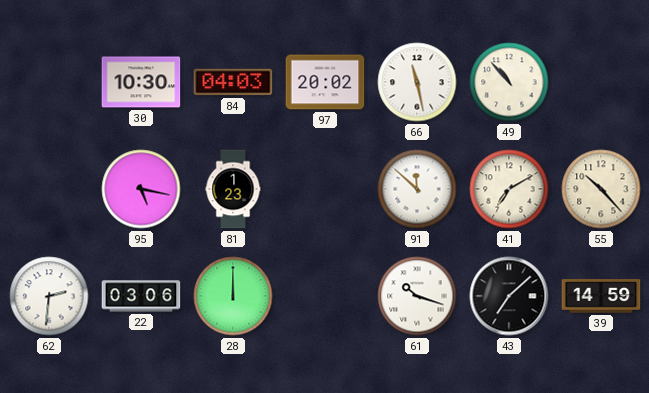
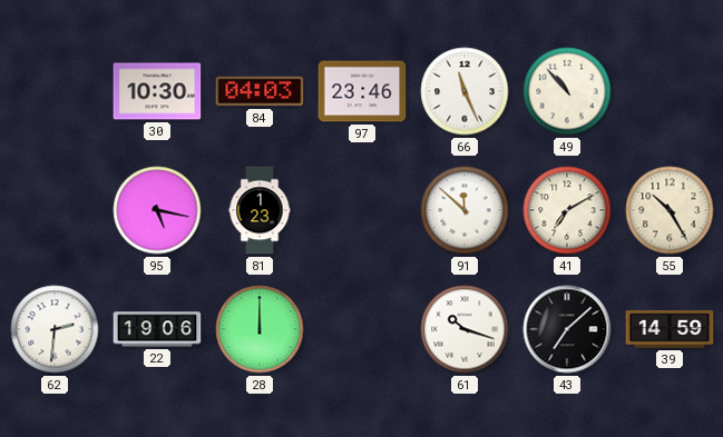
97: 20:02 -> 23:46
66: 11:28 -> 11:26
55: 10:23 -> 10:25
22: 03:06 -> 19:06
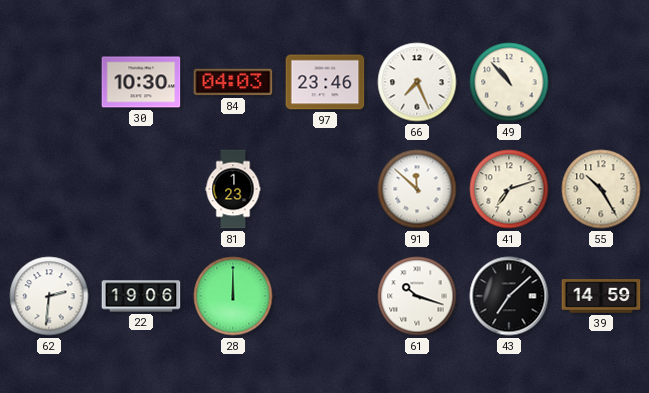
66: 11:26 -> 7:26
95: 5:17 -> none
41: 7:10 -> 7:12
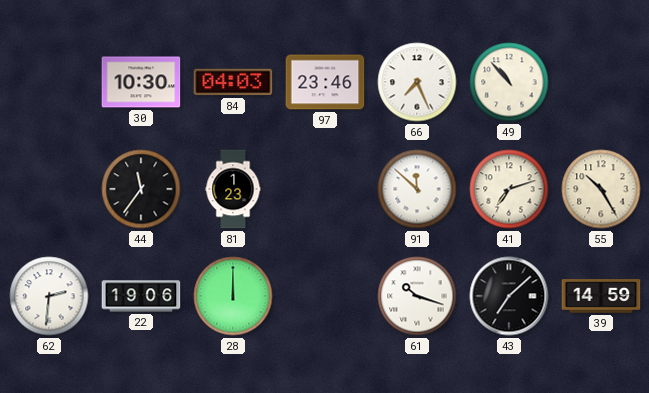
44: none -> 11:36
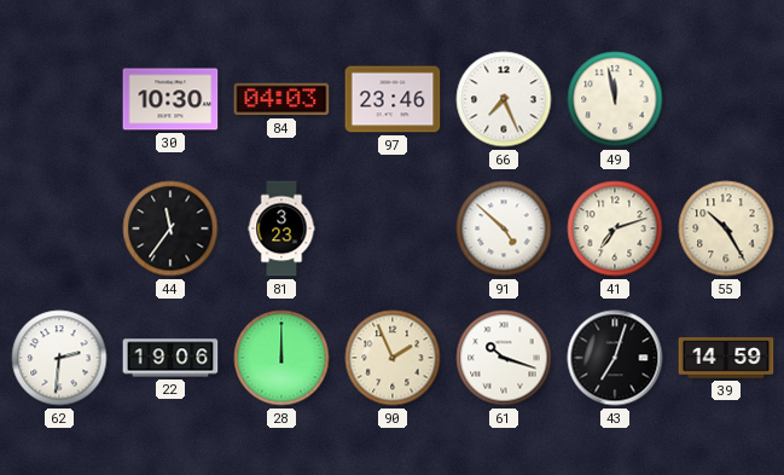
49: 10:53 -> 11:58
81: 1:23 -> 3:23
91: 11:52 -> 4:52
90: none -> 1:56
43: 7:08 -> 7:03
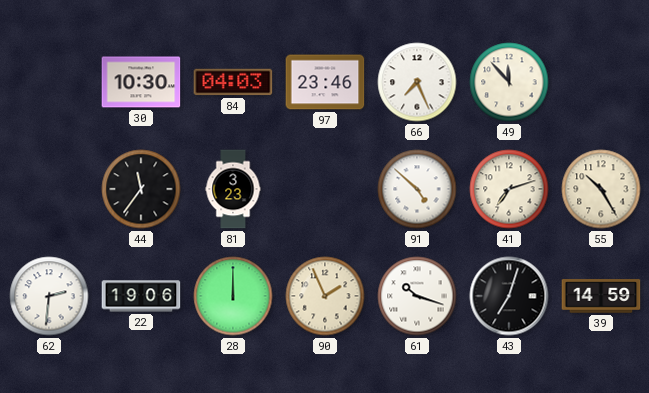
49: 11:58 -> 11:53
